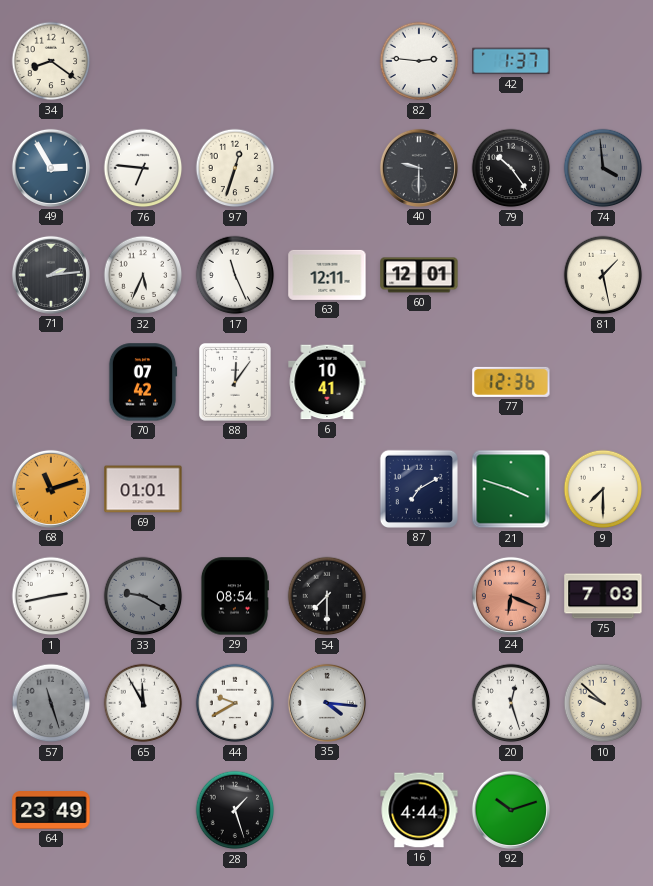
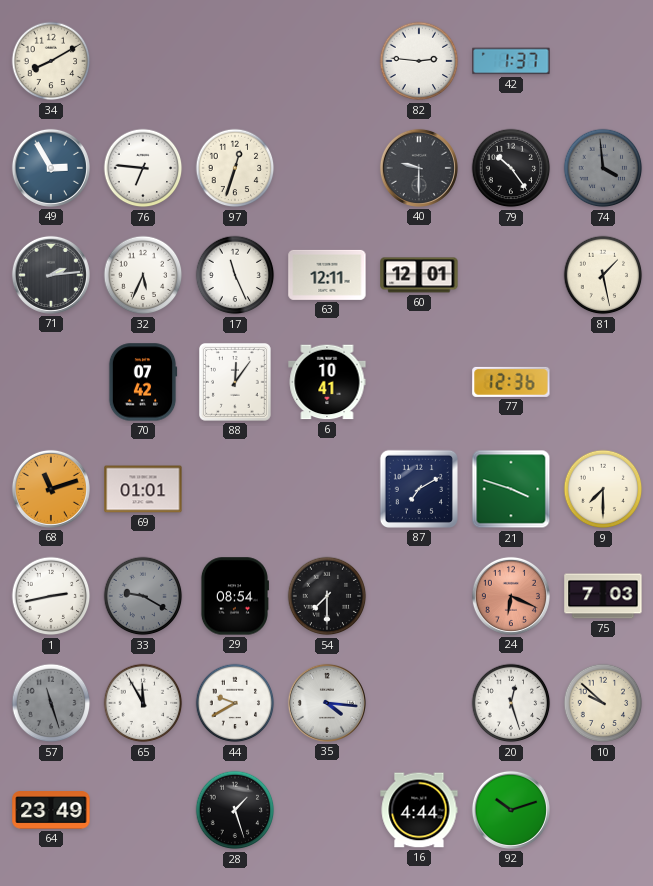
34: 8:21 -> 8:10
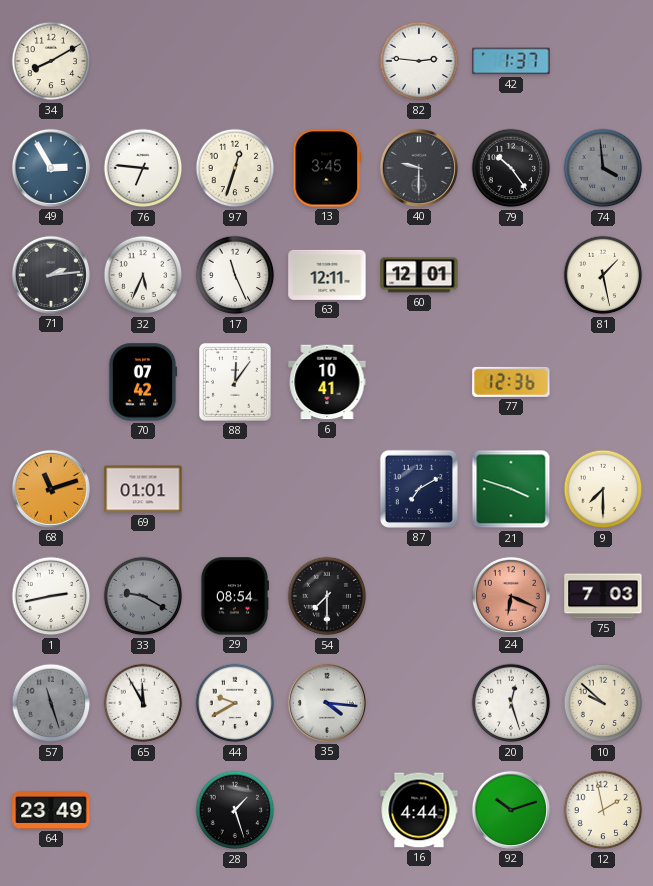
13: none -> 3:45
12: none -> 1:58
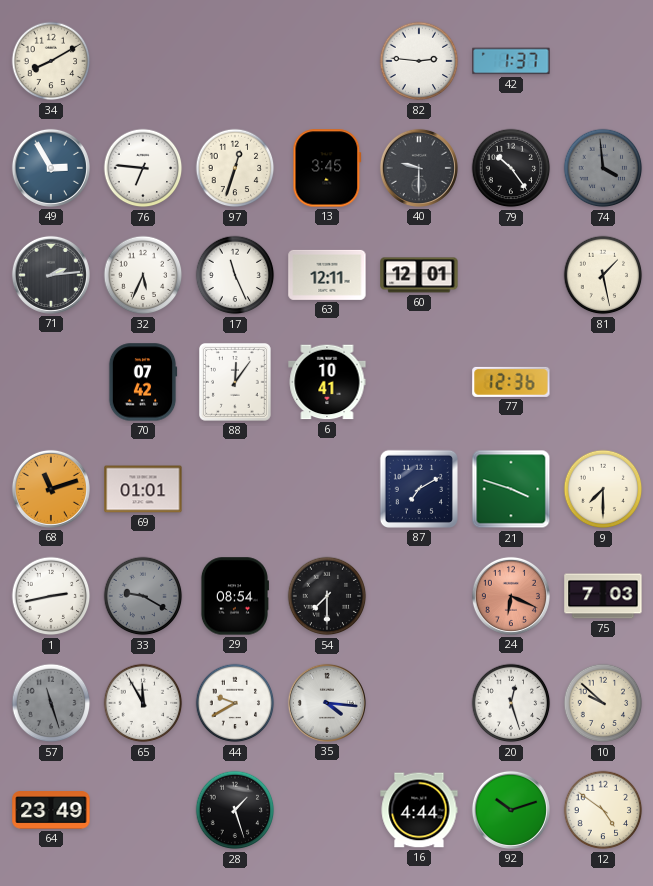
12: 1:58 -> 4:51
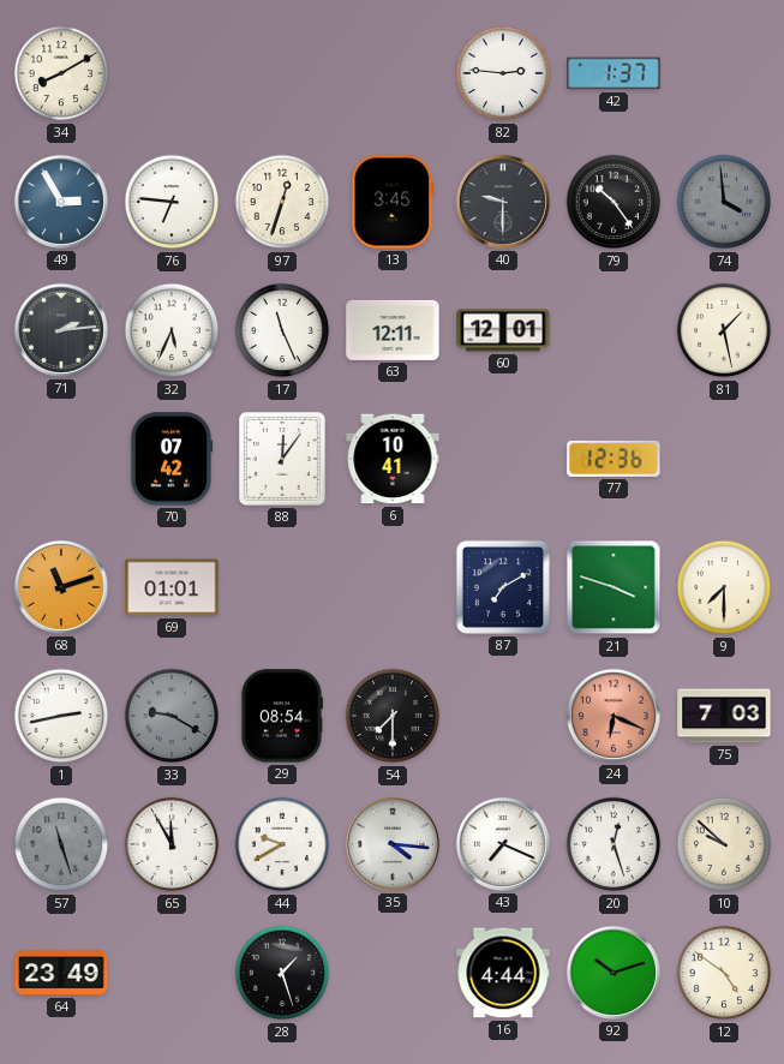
43: none -> 7:19
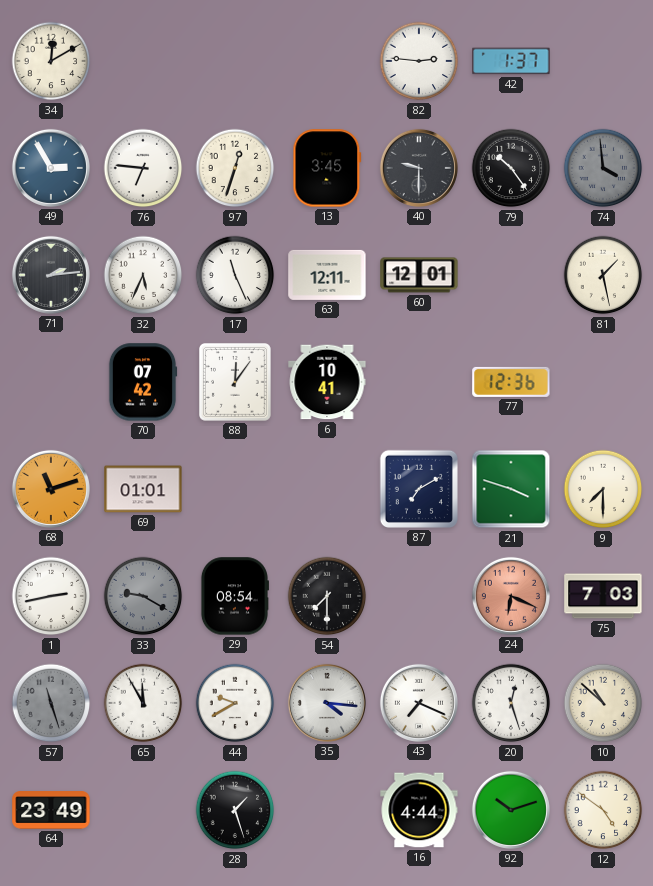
34: 8:10 -> 12:10
10: 9:52 -> 10:52
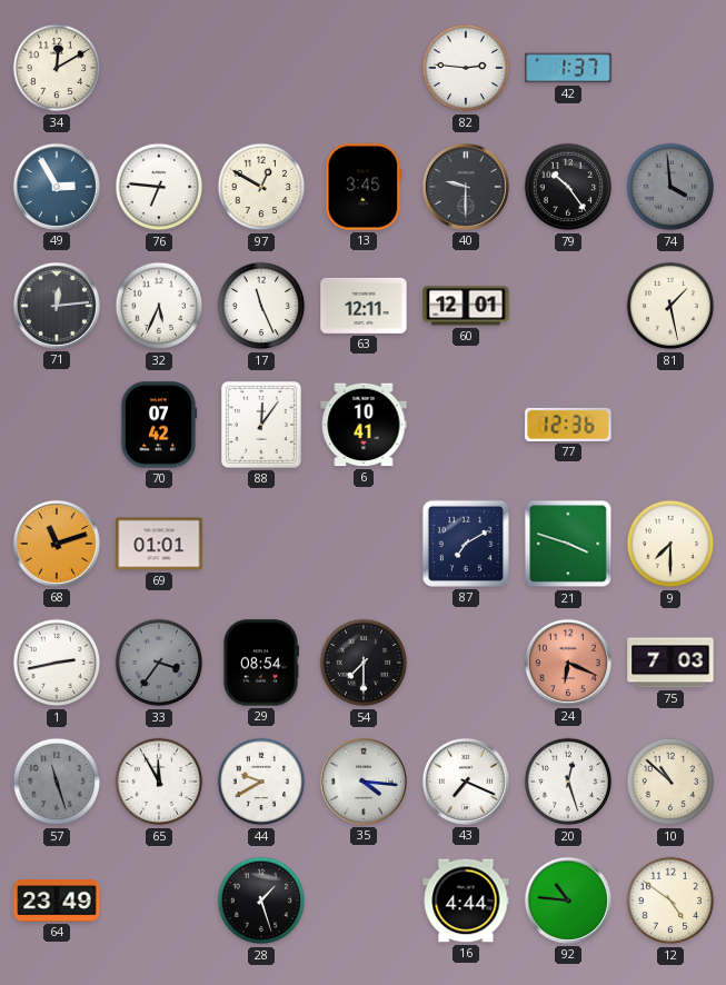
97: 12:33 -> 12:50
71: 2:14 -> 12:14
33: 9:20 -> 3:36
92: 10:12 -> 10:46
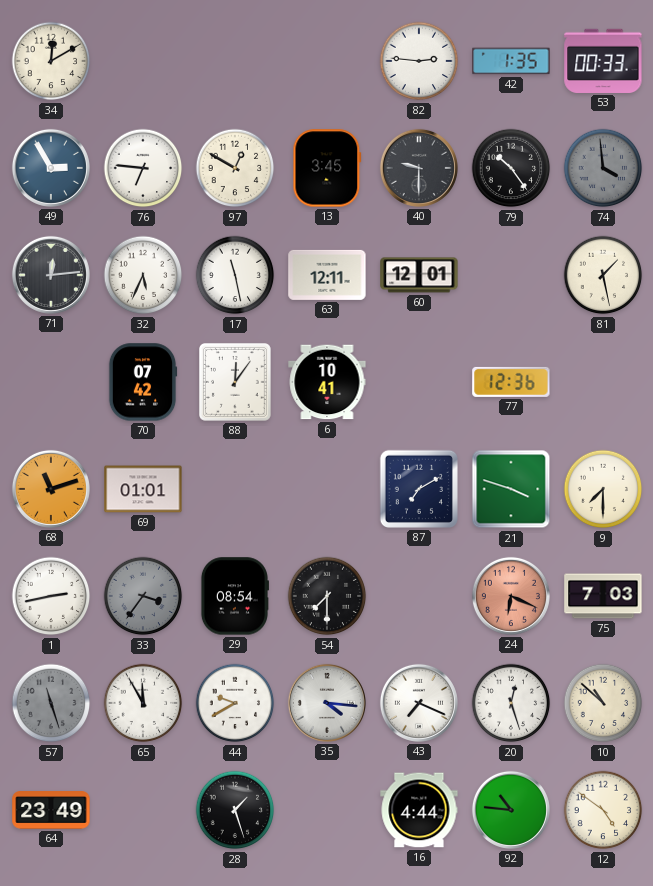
42: 1:37 -> 1:35
53: none -> 00:33
17: 11:26 -> 11:28
